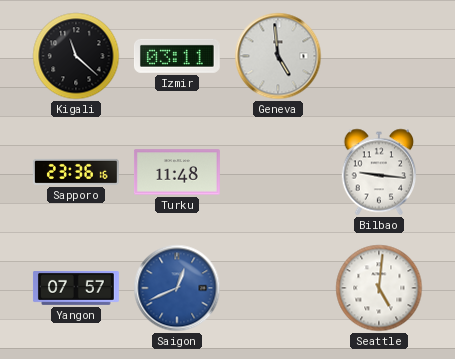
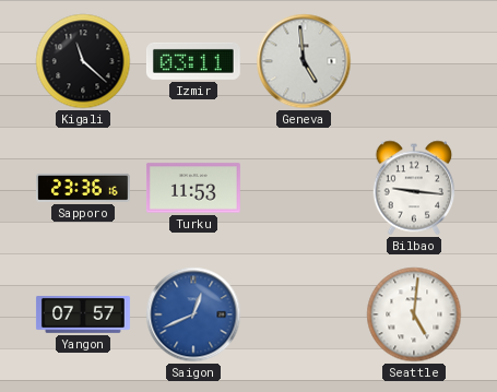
Turku: 11:48 -> 11:53
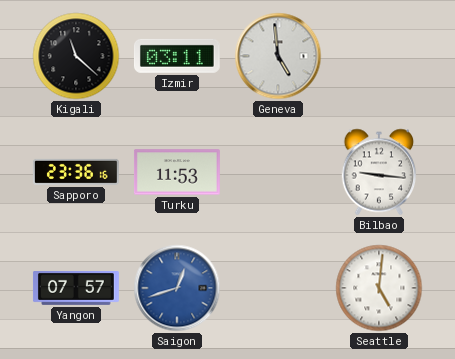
Saigon: 12:41 -> 12:42
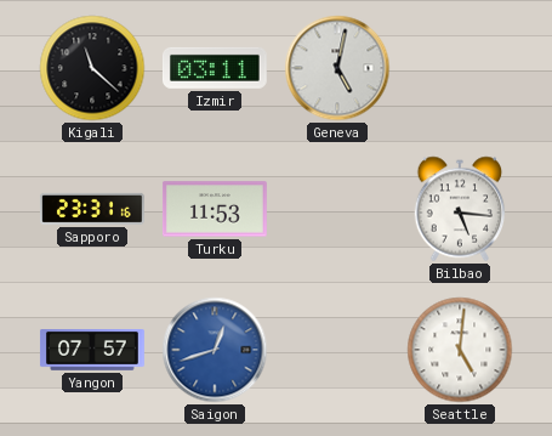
Geneva: 4:59 -> 5:02
Sapporo: 23:36 -> 23:31
Bilbao: 9:16 -> 5:16
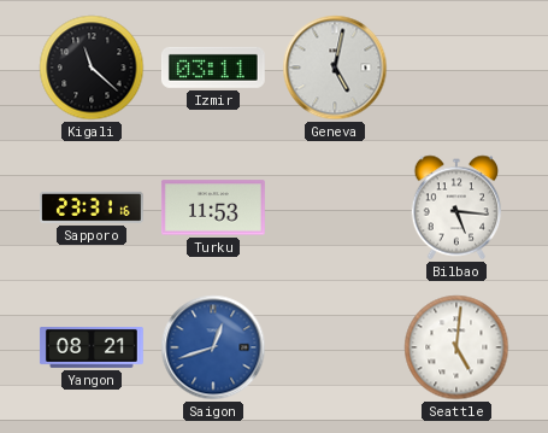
Yangon: 07:57 -> 08:21
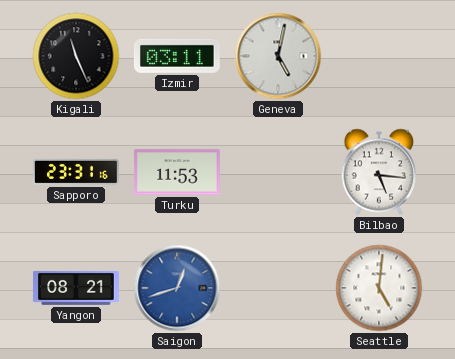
Kigali: 11:22 -> 11:26
